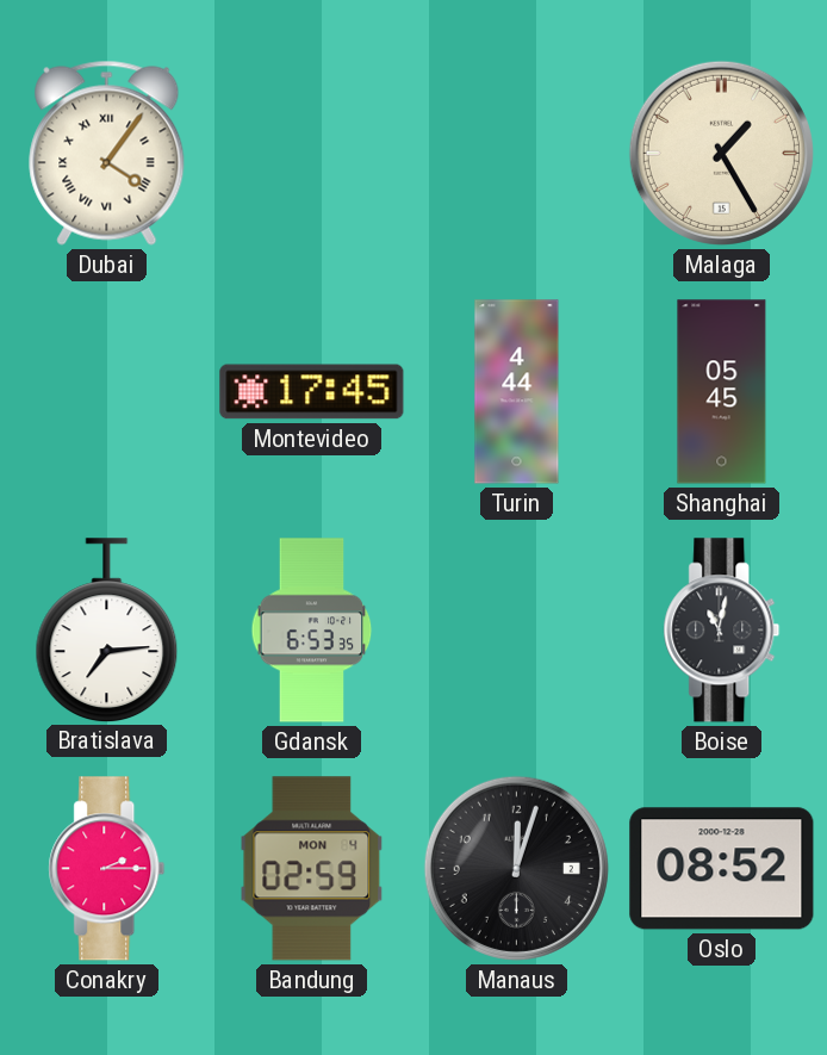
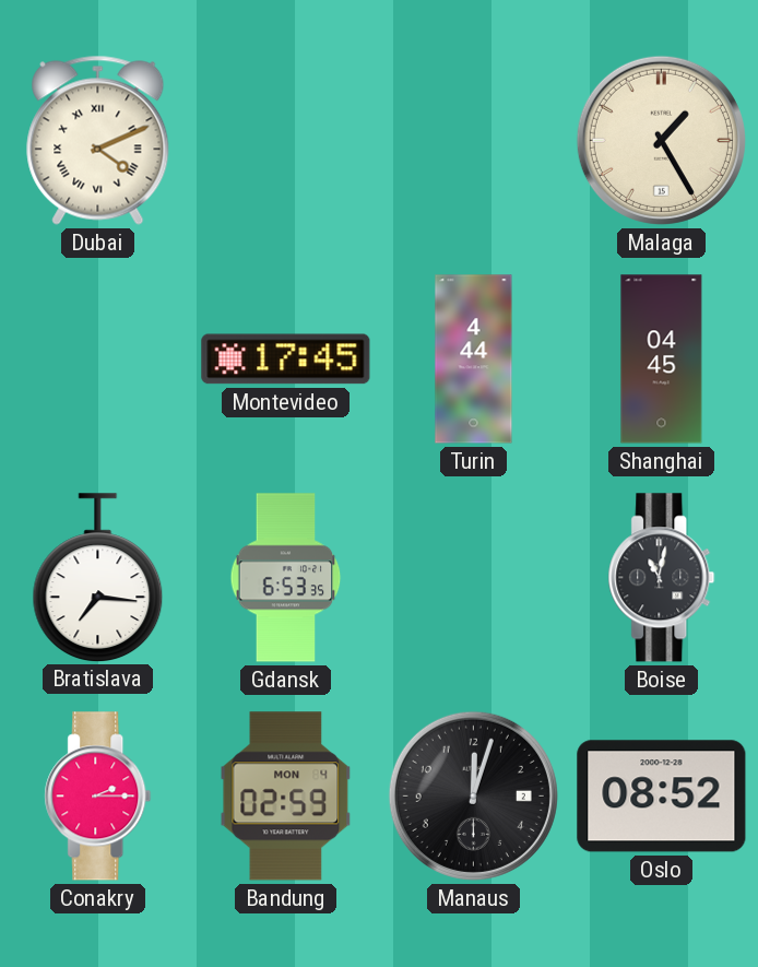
Dubai: 4:06 -> 4:11
Shanghai: 05:45 -> 04:45
Bratislava: 7:14 -> 7:16
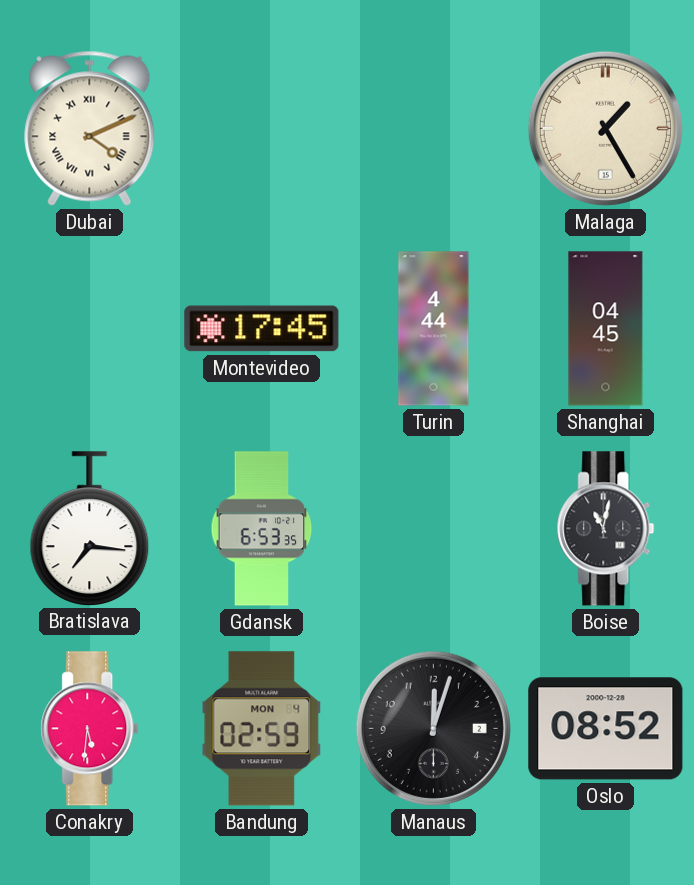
Conakry: 2:15 -> 5:31
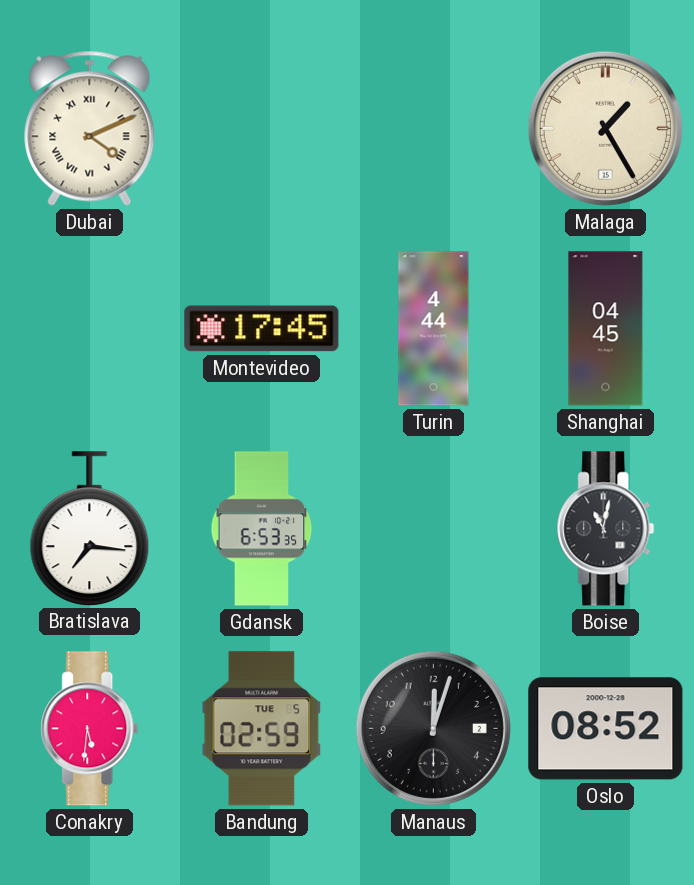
Bandung date: MON 4 -> TUE 5
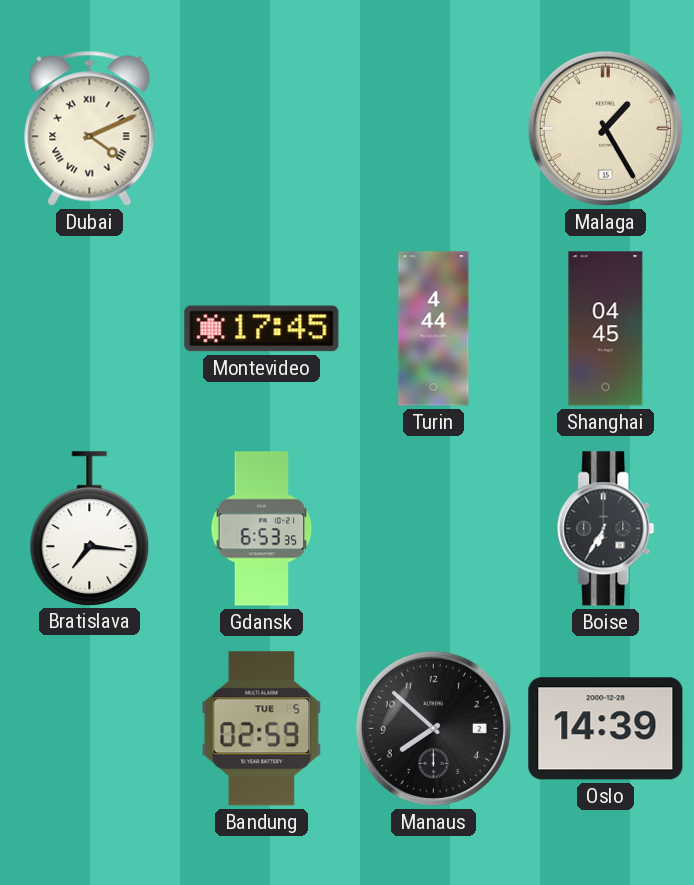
Boise: 11:02 -> 6:35
Conakry: 5:31 -> none
Manaus: 12:03 -> 7:52
Oslo: 08:52 -> 14:39
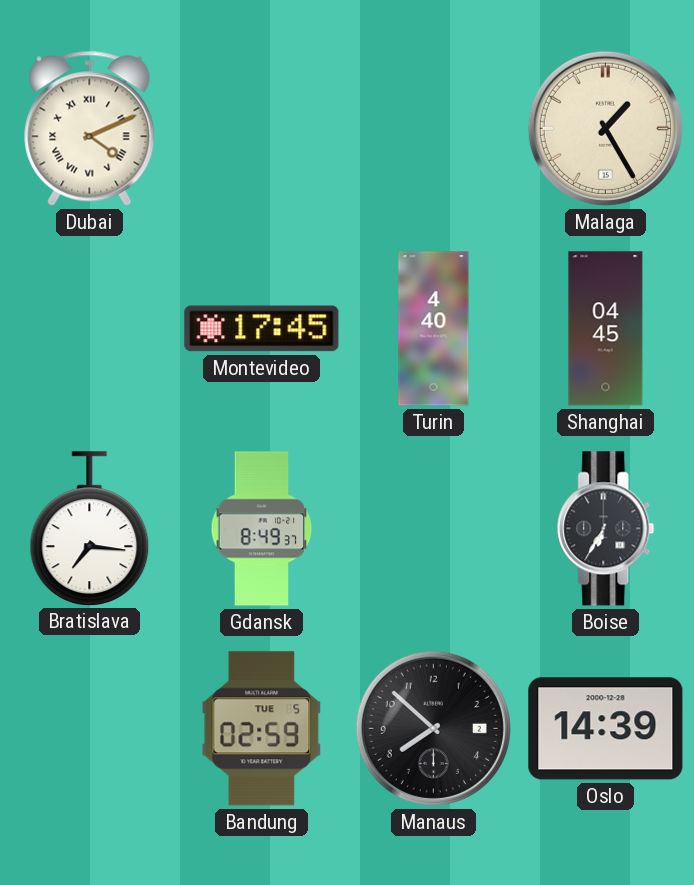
Turin: 4:44 -> 4:40
Gdansk: 6:53 -> 8:49
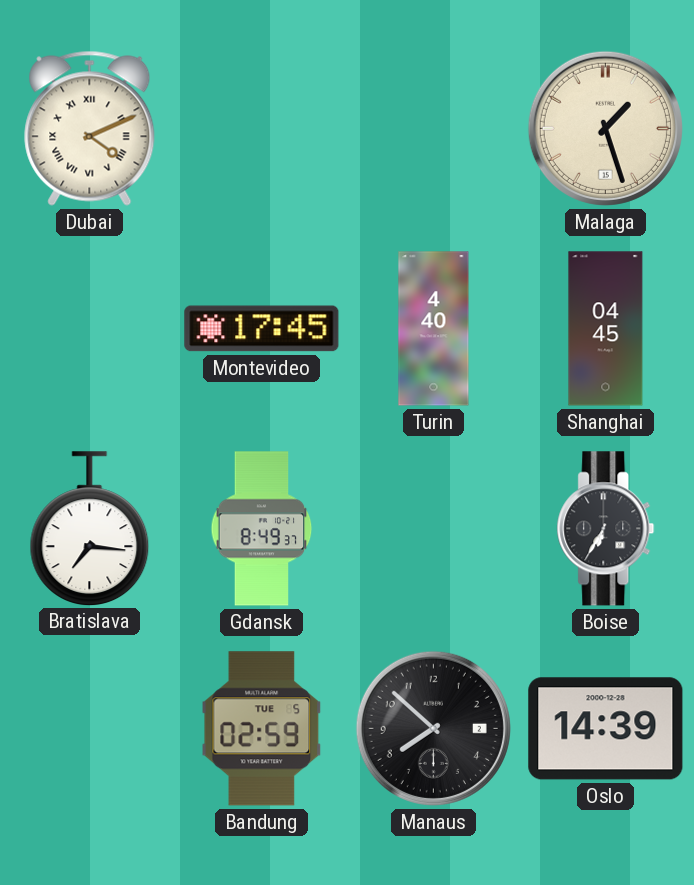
Malaga: 1:25 -> 1:27
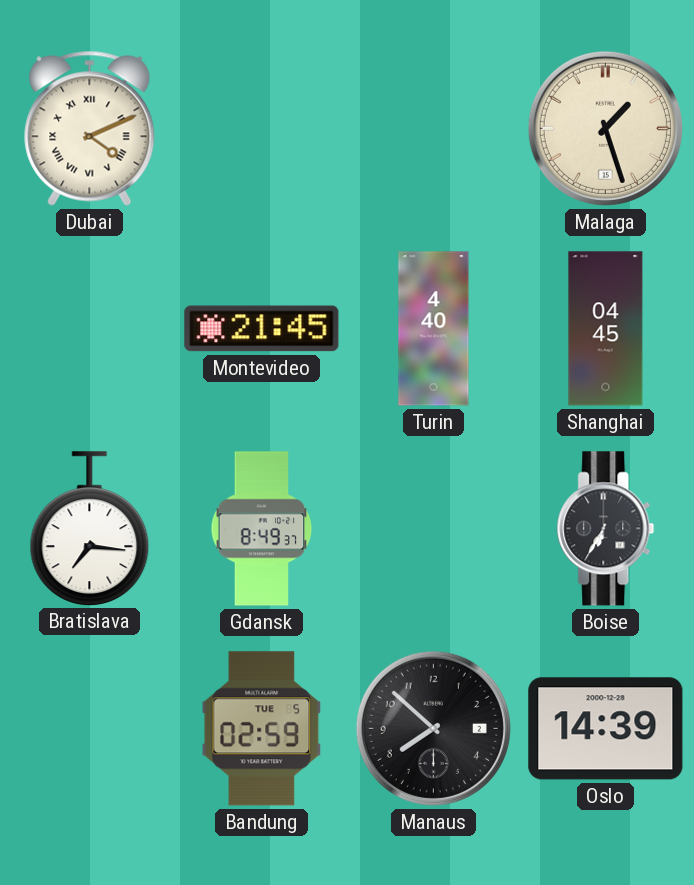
Montevideo: 17:45 -> 21:45
